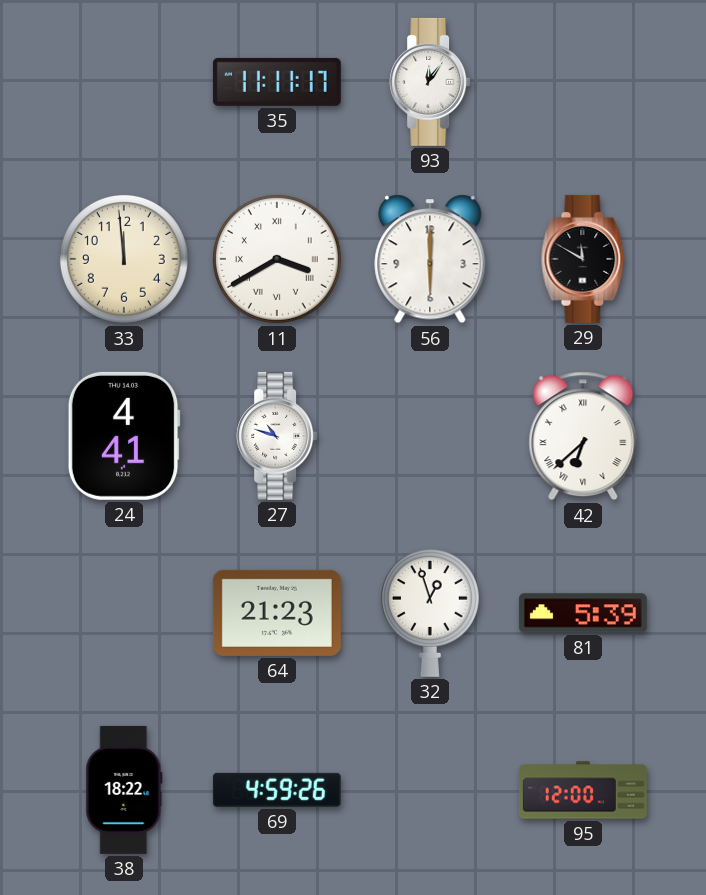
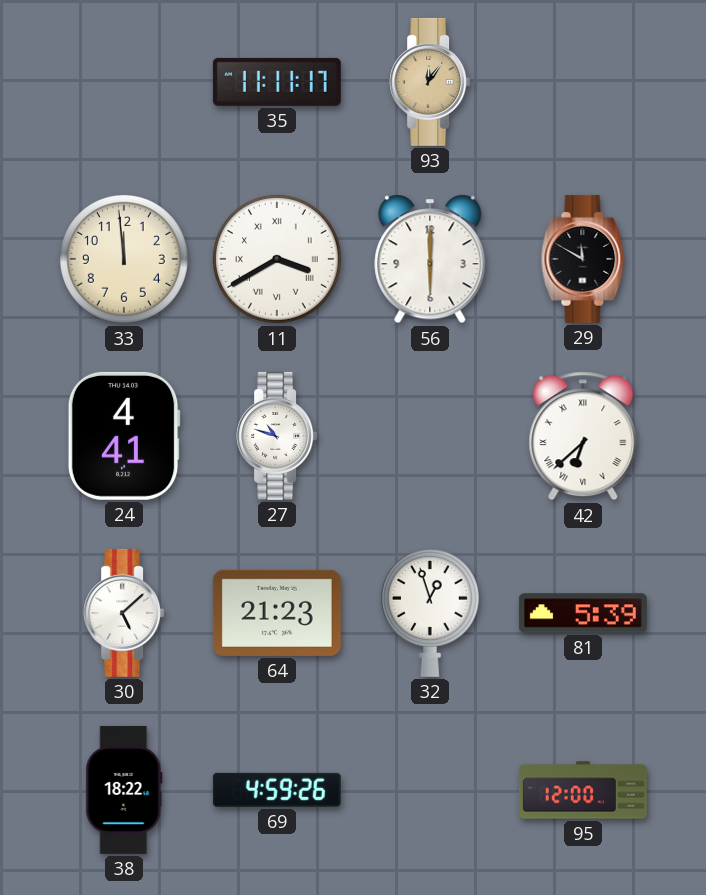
93 dial: white -> champagne
30: none -> 5:08
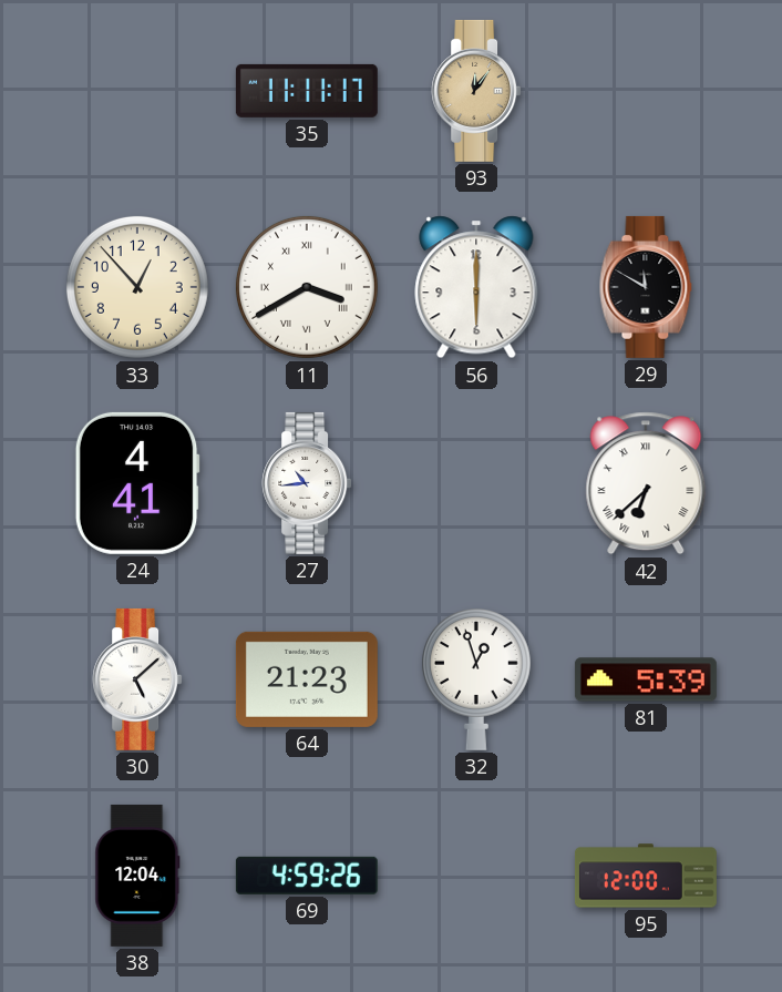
33: 11:59 -> 12:53
27: 10:48 -> 10:44
38: 18:22 -> 12:04
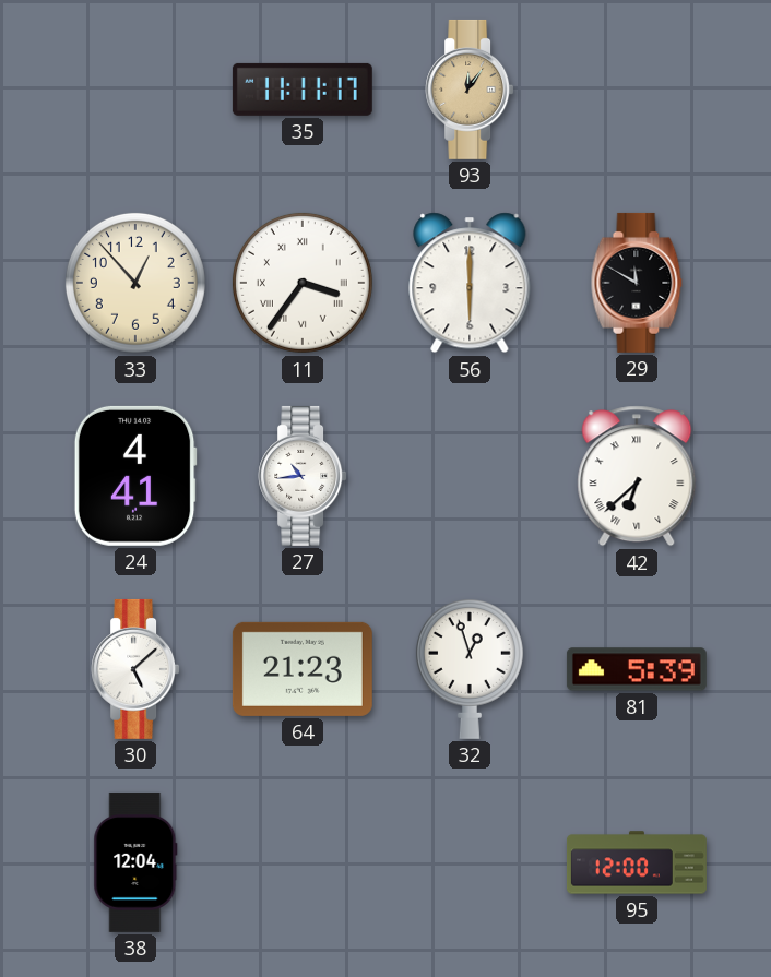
11: 3:40 -> 3:36
69: 4:59 -> none
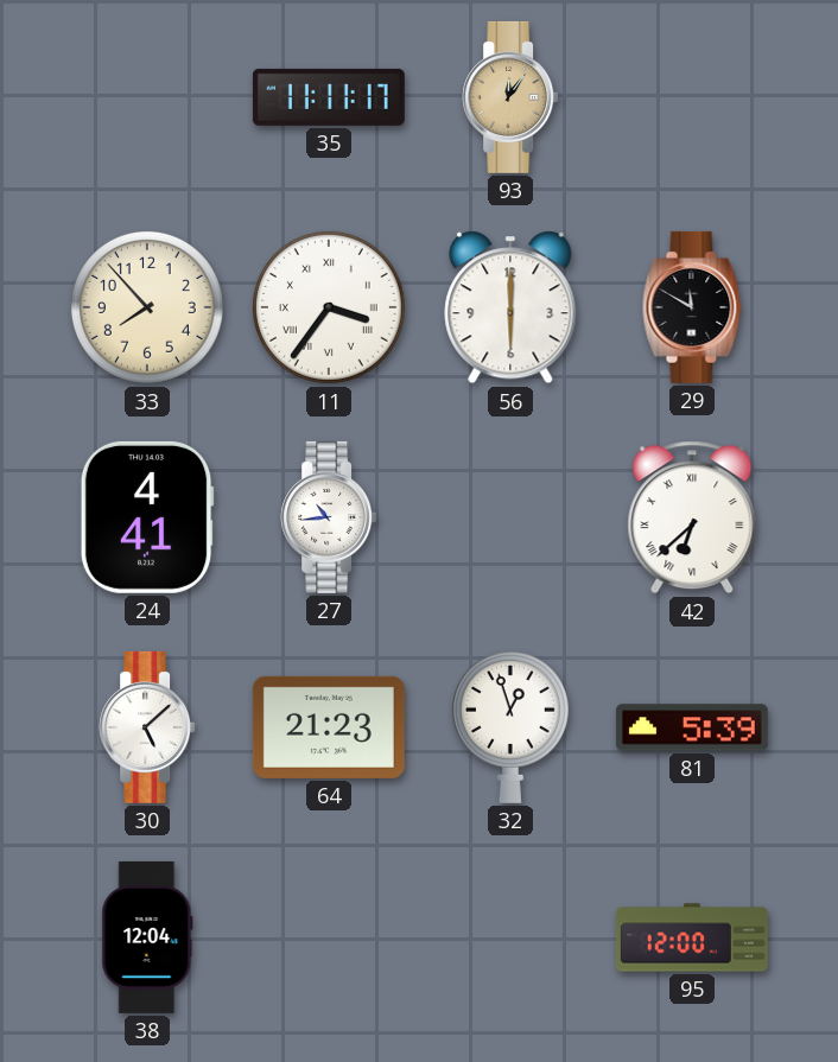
33: 12:53 -> 7:53
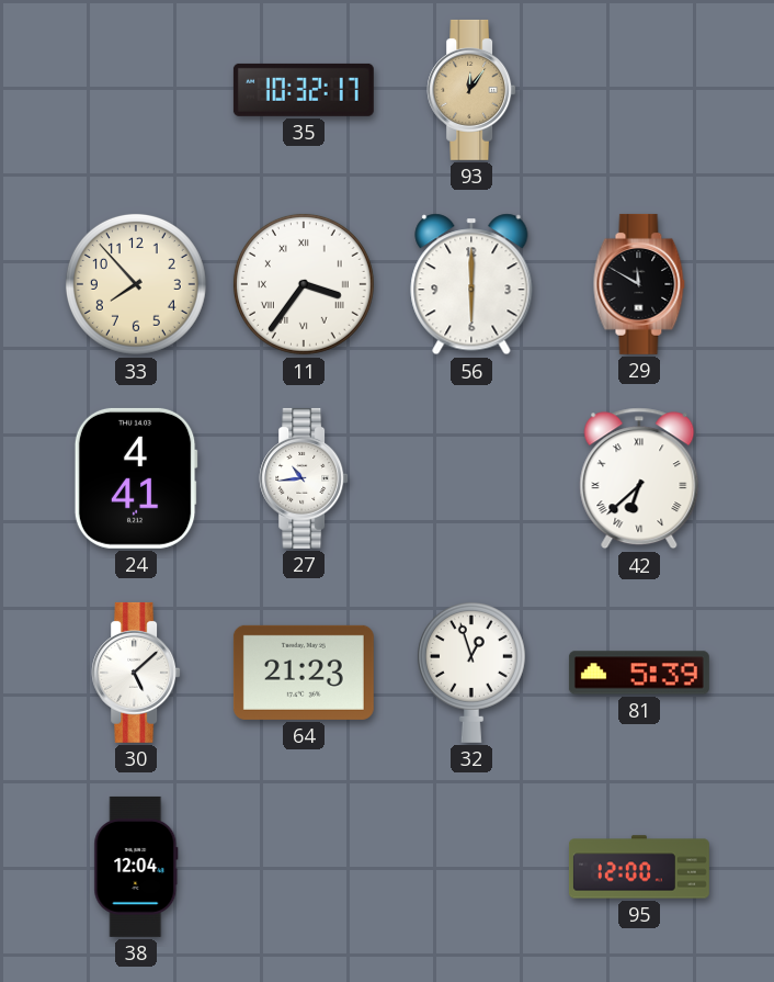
35: 11:11 -> 10:32
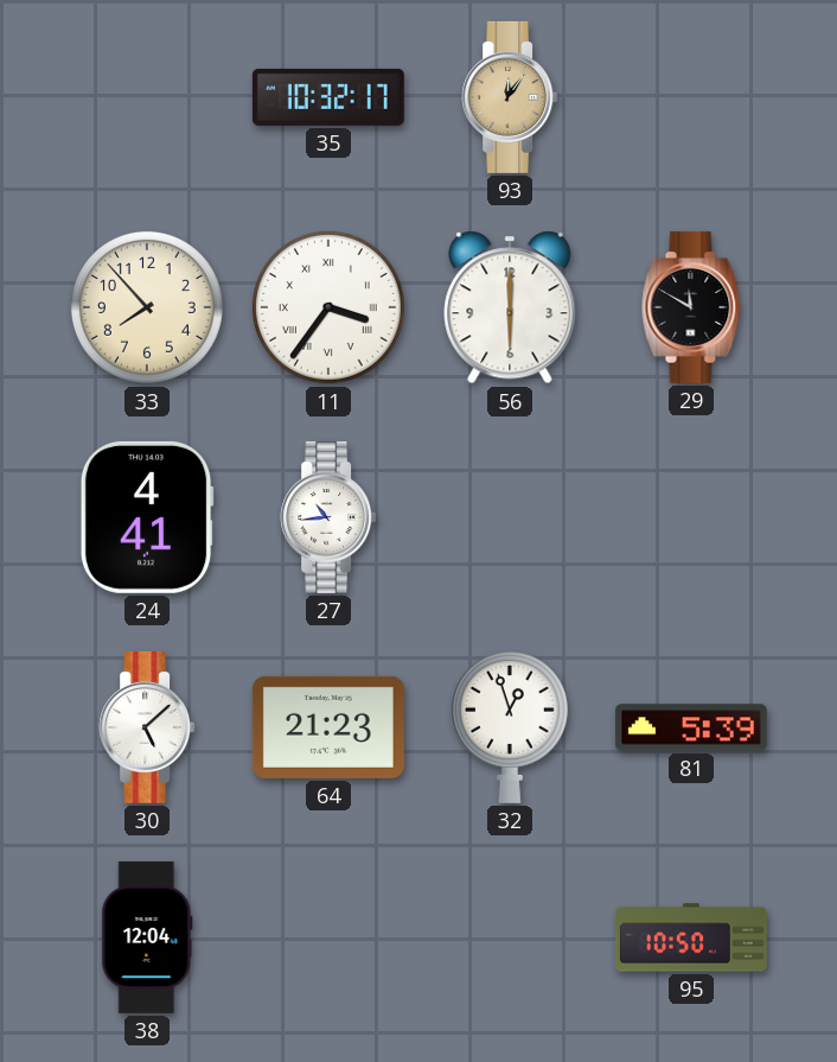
42: 6:38 -> none
95: 12:00 -> 10:50
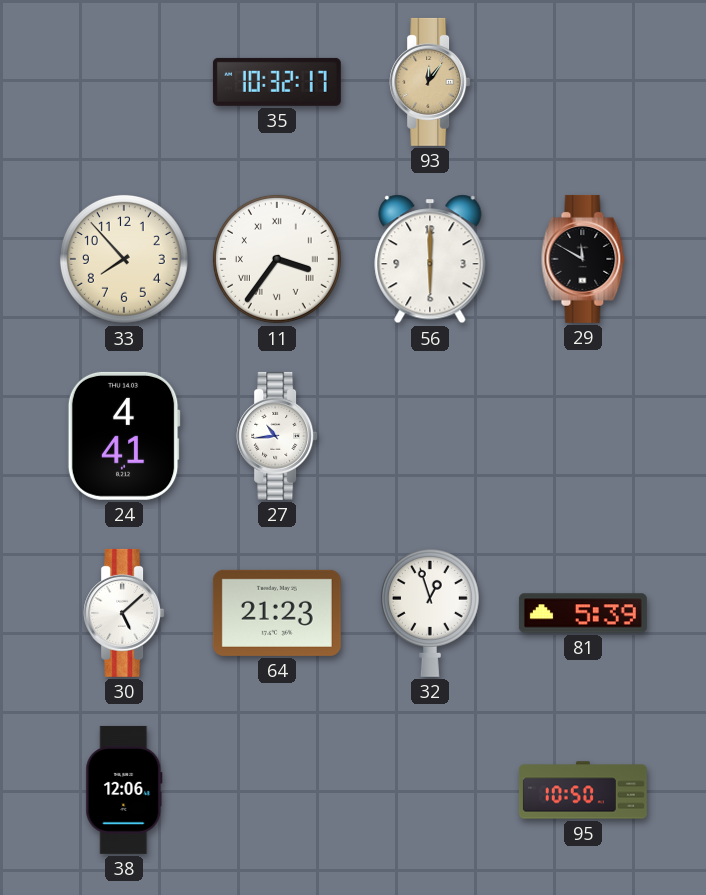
38: 12:04 -> 12:06
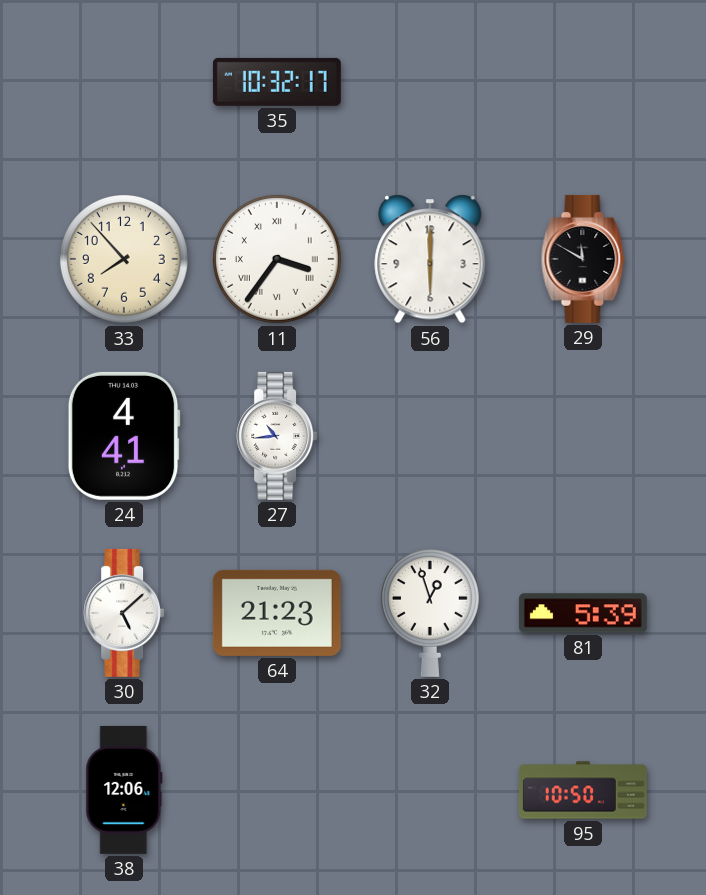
93: 12:06 -> none
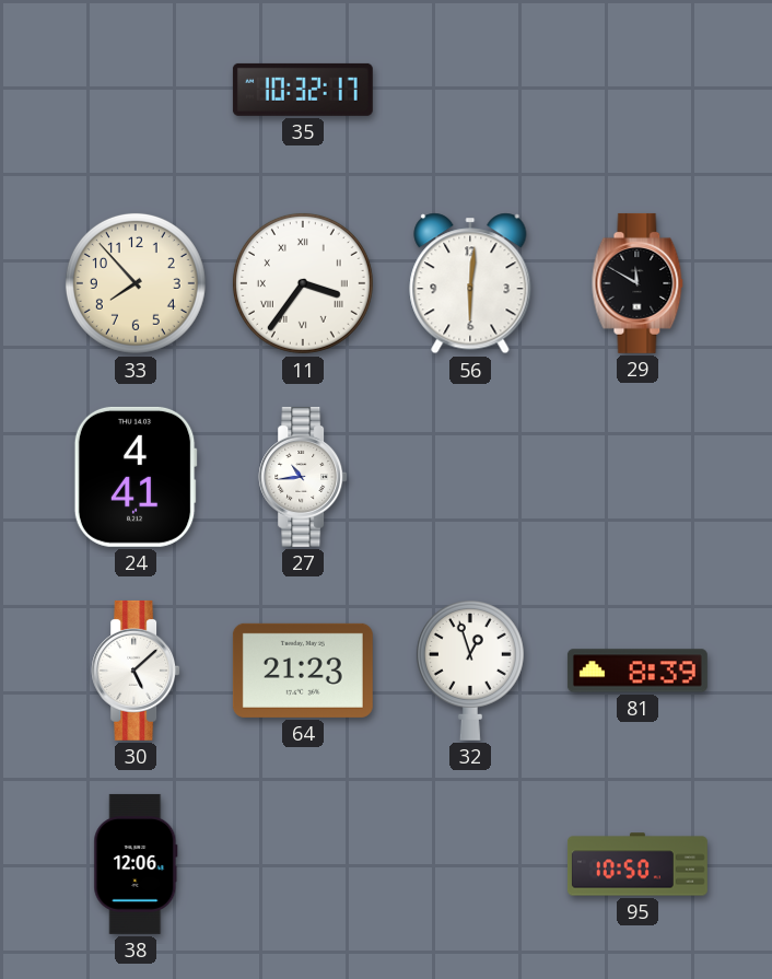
56: 6:00 -> 6:01
81: 5:39 -> 8:39
